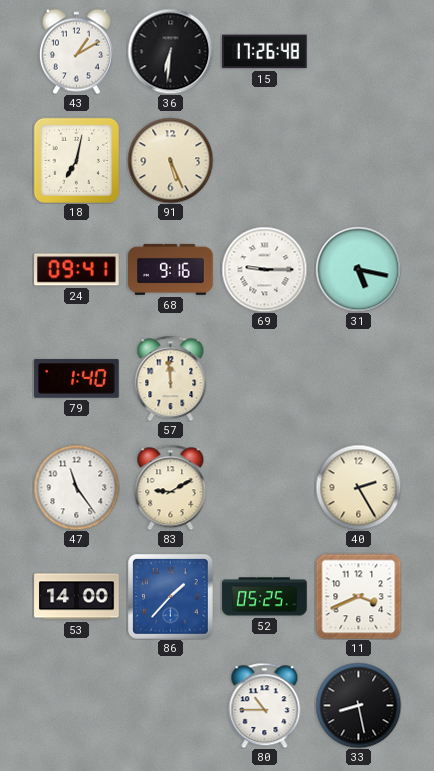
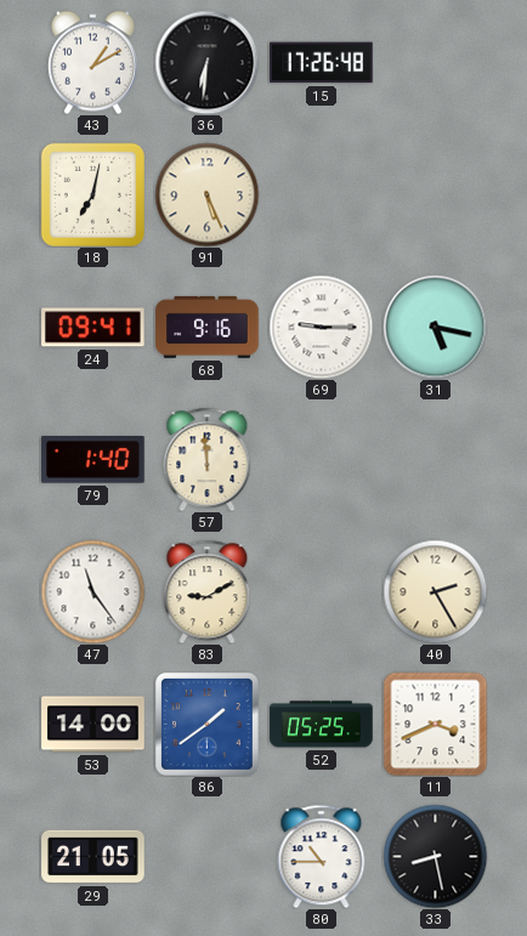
86: 1:37 -> 1:39
29: none -> 21:05
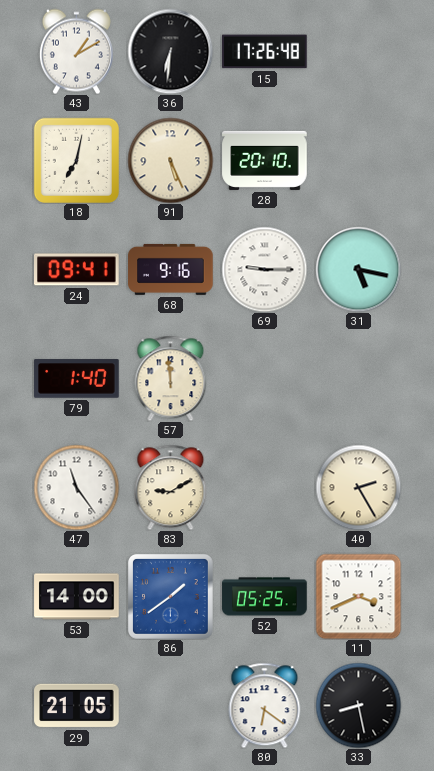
28: none -> 20:10
80: 10:45 -> 6:21
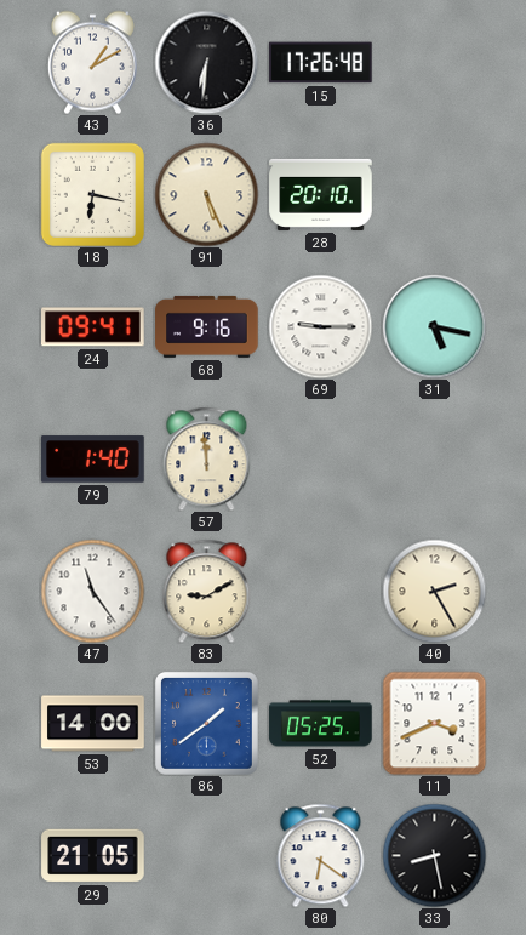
18: 7:02 -> 6:17
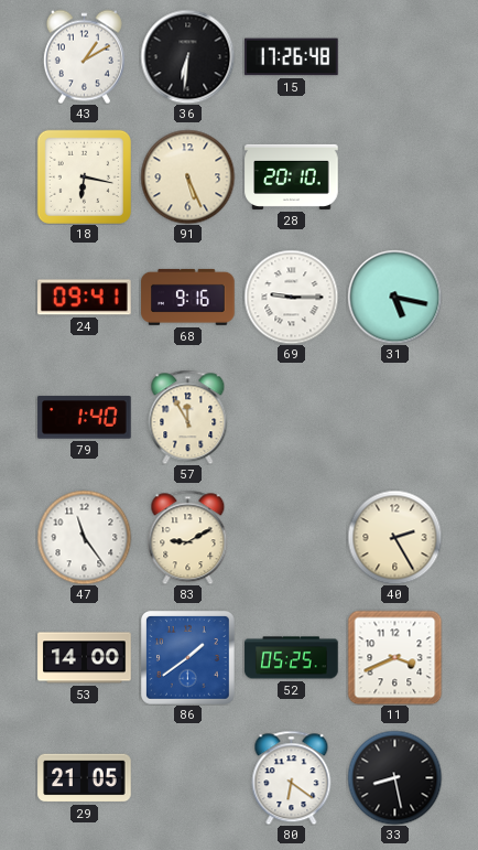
57: 11:59 -> 11:55
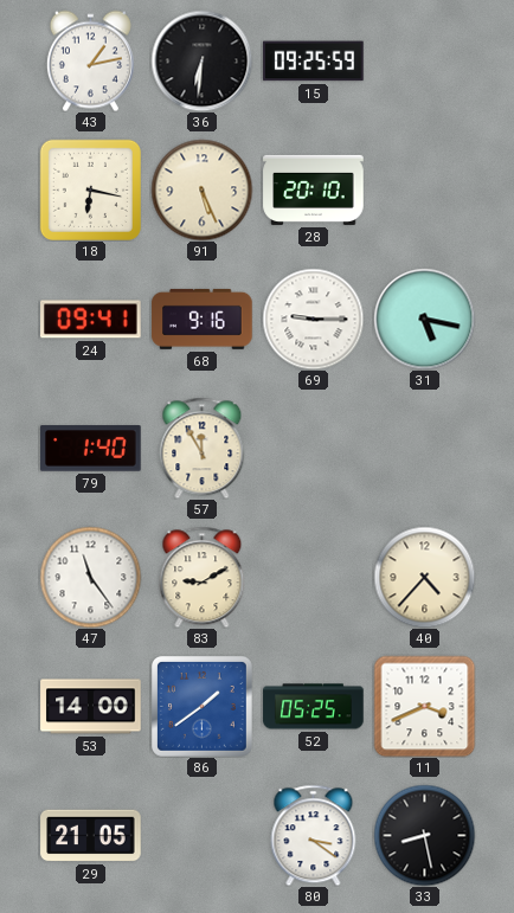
43: 1:10 -> 1:13
15: 17:26 -> 09:25
40: 2:25 -> 4:37
80: 6:21 -> 3:21
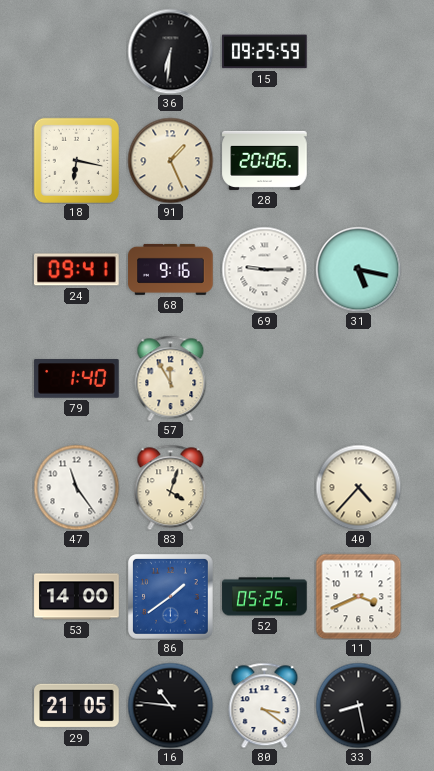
43: 1:13 -> none
91: 5:26 -> 1:26
28: 20:10 -> 20:06
83: 9:10 -> 4:03
16: none -> 10:46
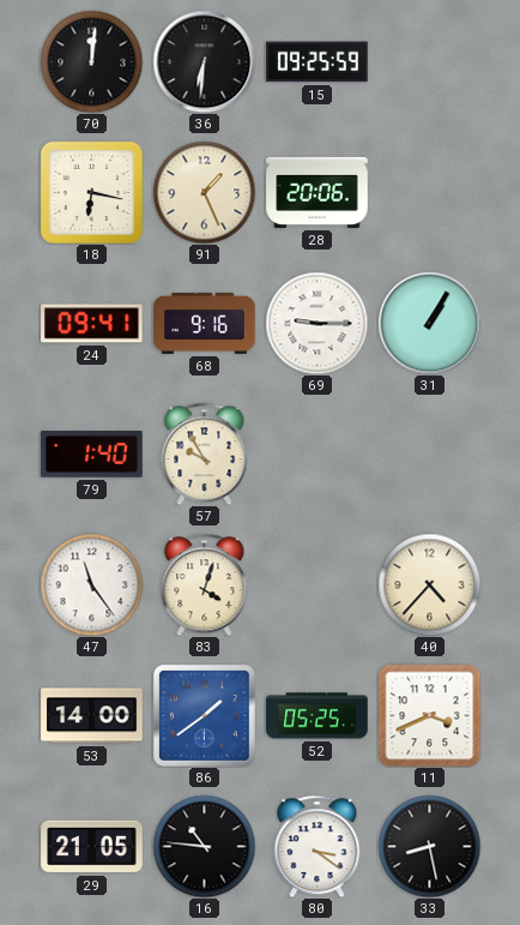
70: none -> 12:01
31: 5:17 -> 1:05
57: 11:55 -> 9:55
